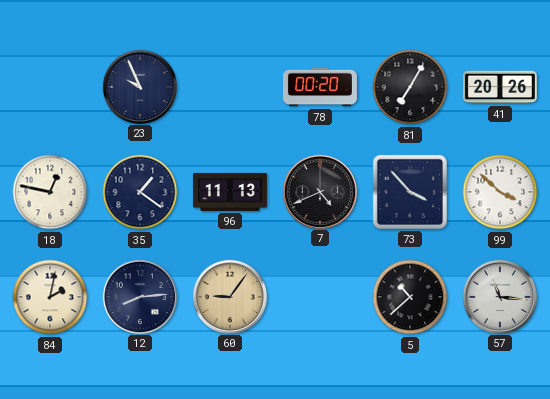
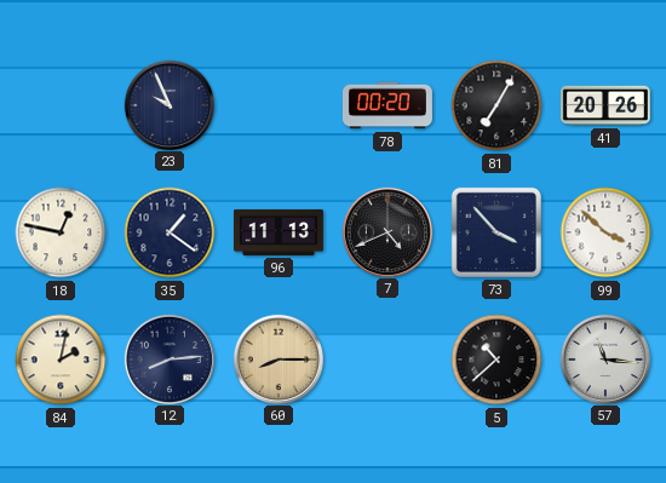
60: 9:06 -> 8:15
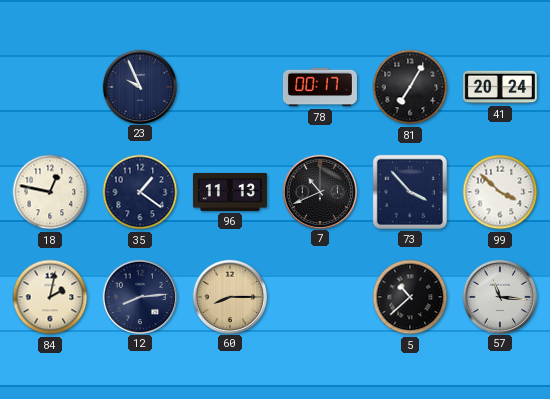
78: 00:20 -> 00:17
41: 20:26 -> 20:24
7: 4:41 -> 10:41
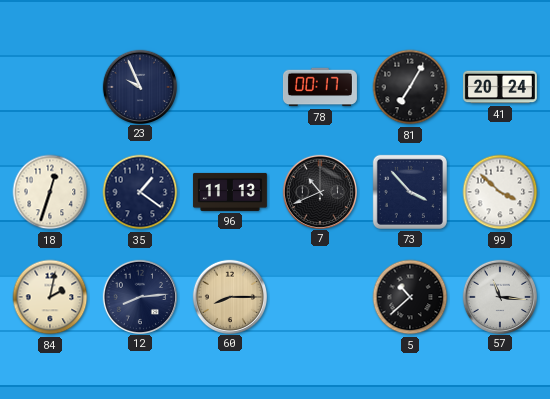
18: 12:47 -> 12:33
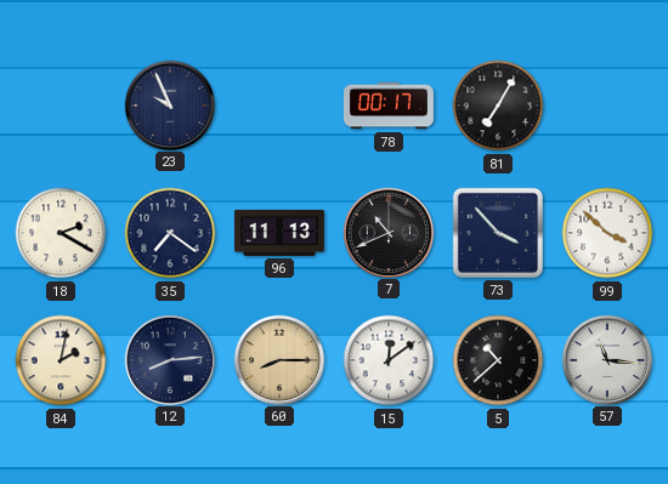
41: 20:24 -> none
18: 12:33 -> 2:20
35: 1:21 -> 7:21
15: none -> 12:09
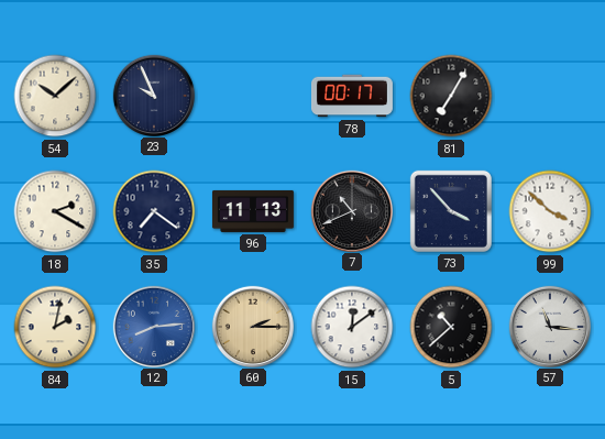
54: none -> 10:08
12 dial: navy -> blue
60: 8:15 -> 2:15
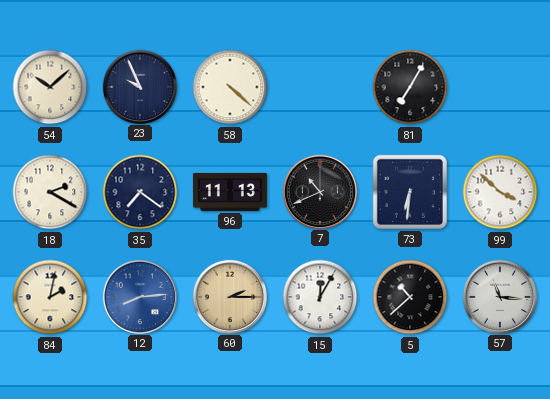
58: none -> 4:22
78: 00:17 -> none
73: 3:53 -> 6:31
15: 12:09 -> 12:05
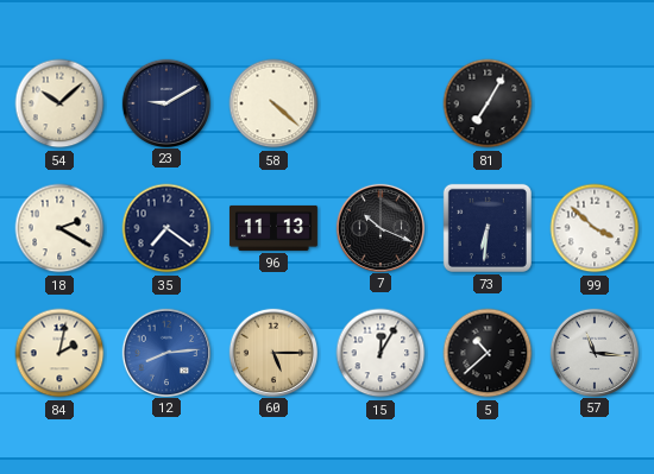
23: 9:56 -> 9:10
7: 10:41 -> 10:19
60: 2:15 -> 5:15
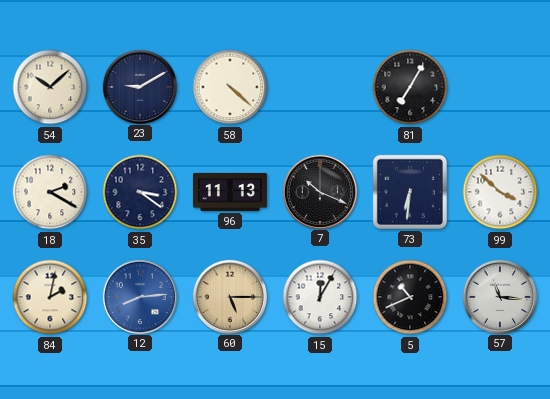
35: 7:21 -> 3:21
5: 10:38 -> 10:41
